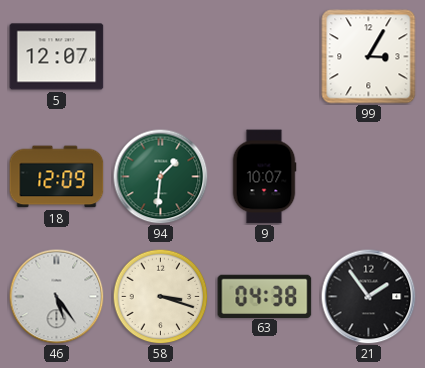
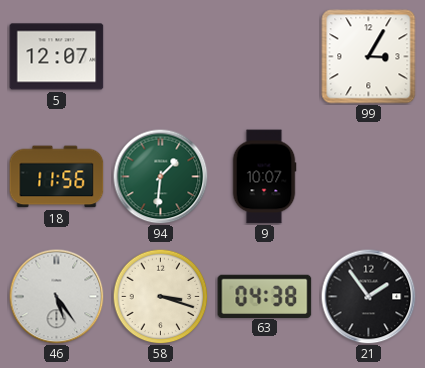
18: 12:09 -> 11:56
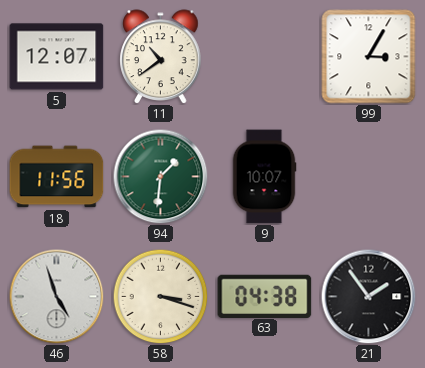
11: none -> 10:39
46: 5:24 -> 4:57
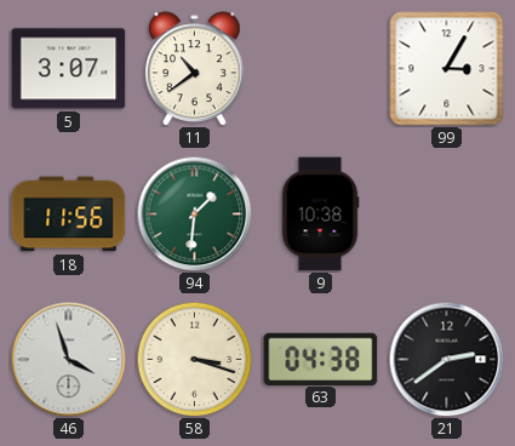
5: 12:07 -> 3:07
9: 10:07 -> 10:38
46: 4:57 -> 3:57
21: 1:54 -> 2:39
